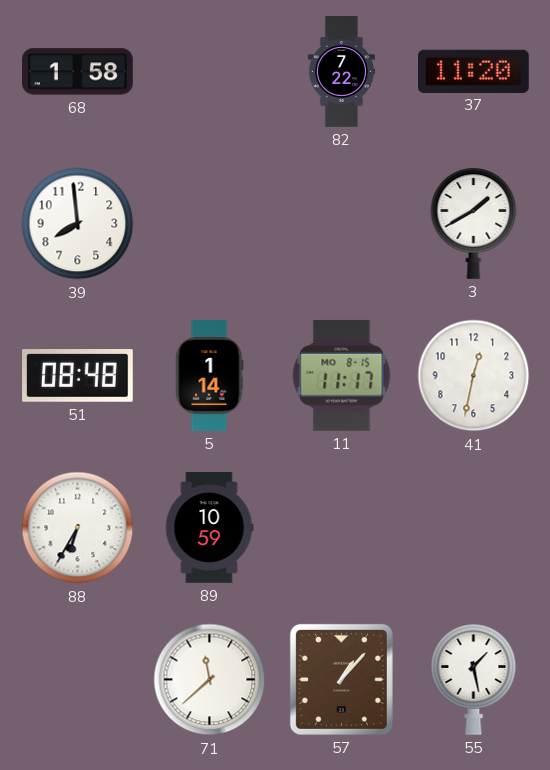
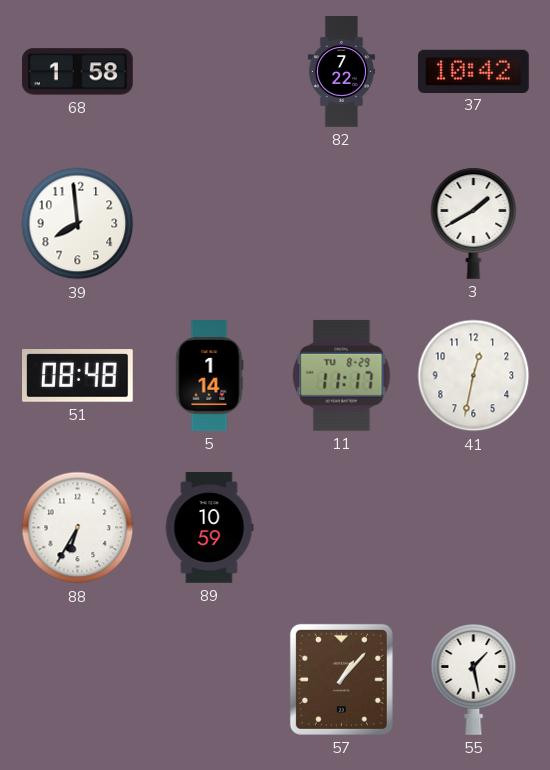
37: 11:20 -> 10:42
11 date: MO 8-15 -> TU 8-29
71: 11:38 -> none
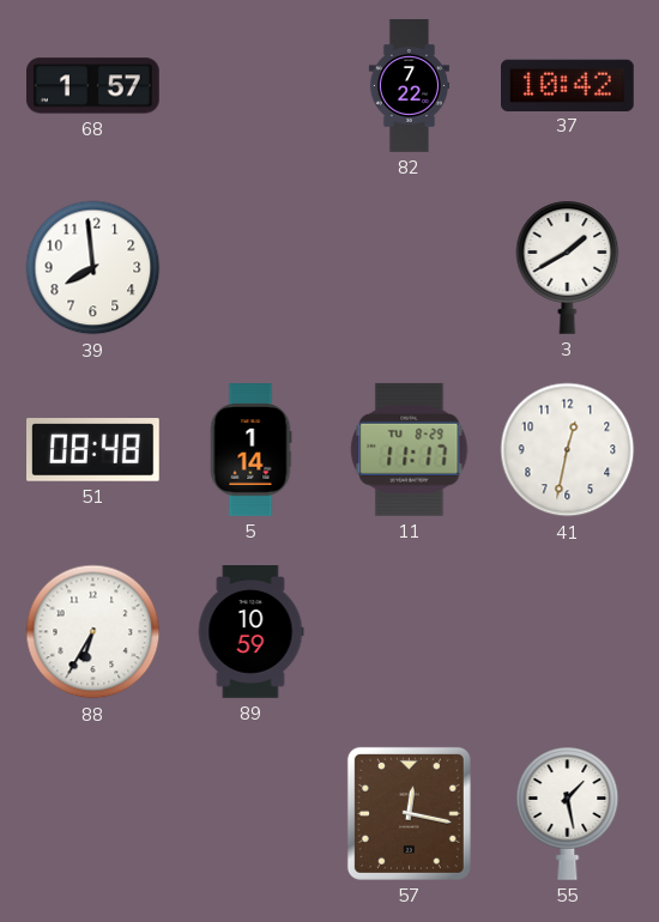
68: 1:58 -> 1:57
57: 1:07 -> 12:17
